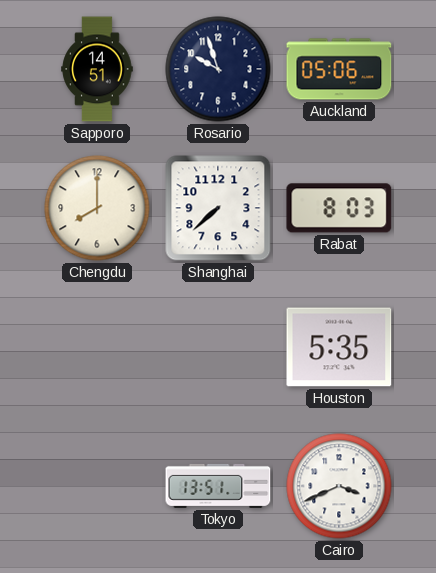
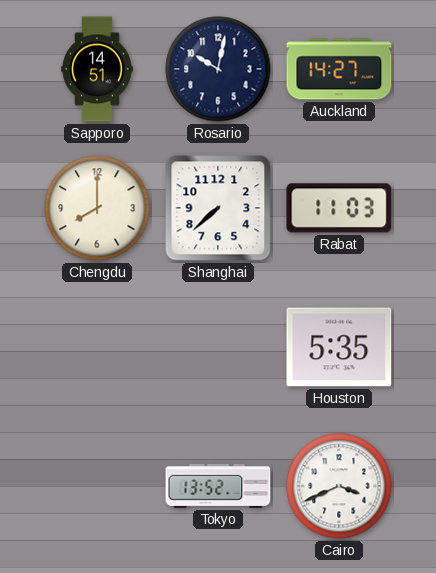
Rosario: 9:57 -> 10:02
Auckland: 05:06 -> 14:27
Rabat: 8:03 -> 11:03
Tokyo: 13:51 -> 13:52
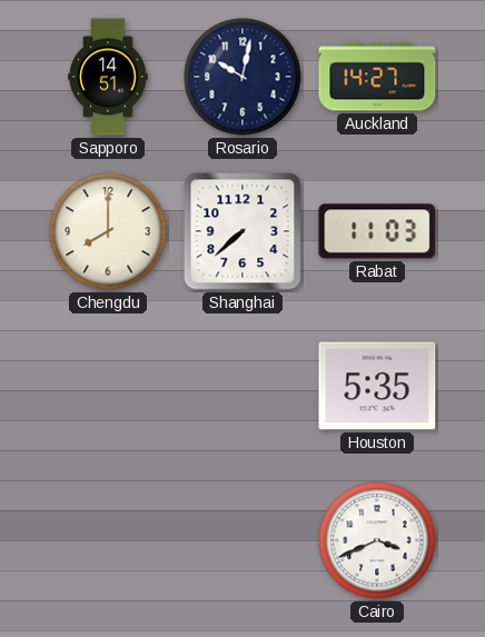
Tokyo: 13:52 -> none
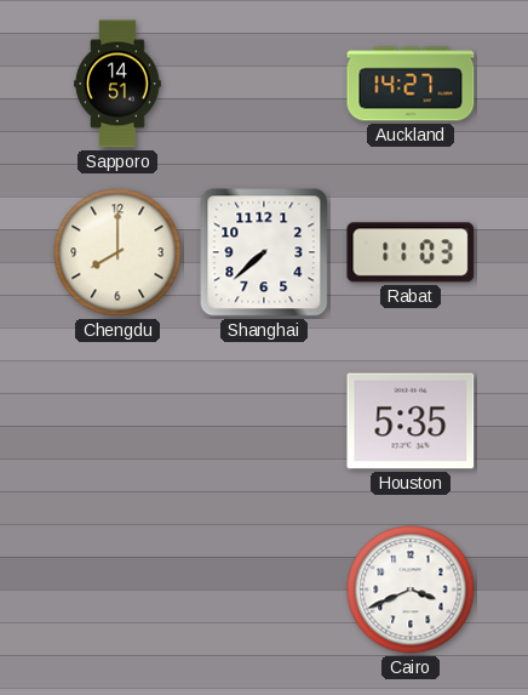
Rosario: 10:02 -> none
